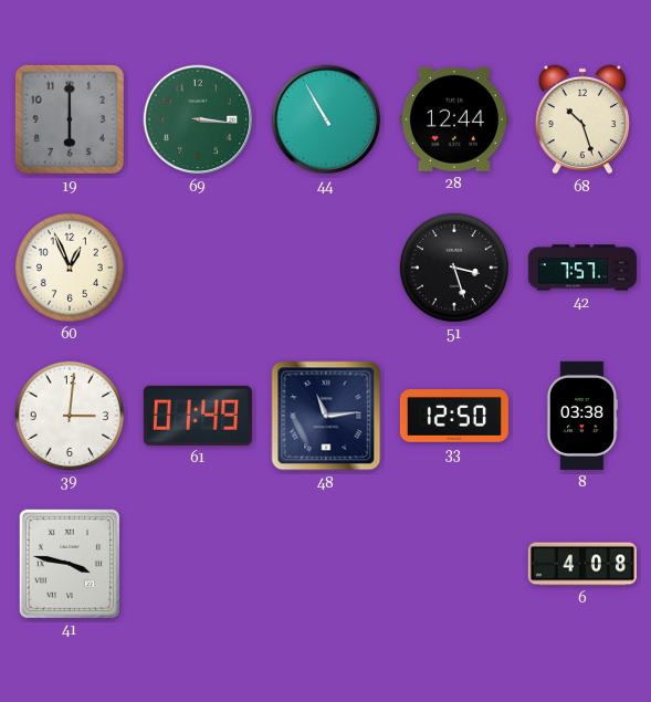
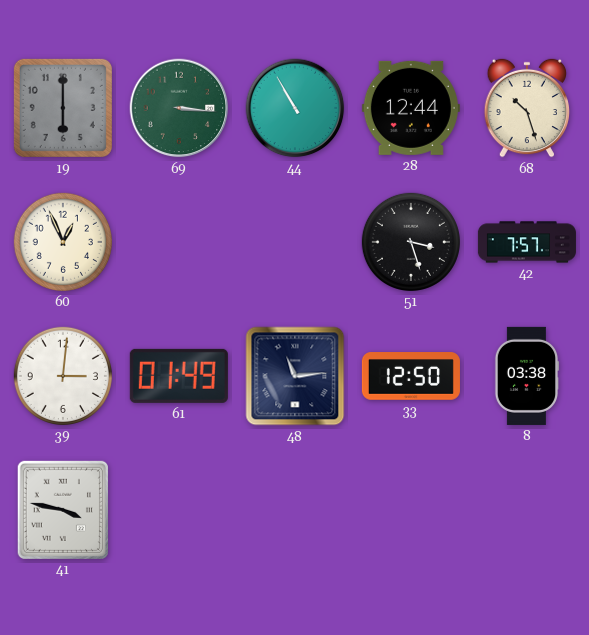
6: 4:08 -> none
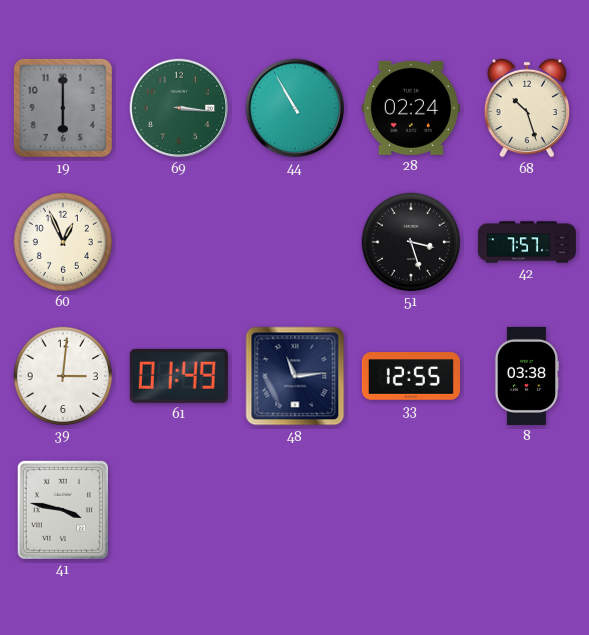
28: 12:44 -> 02:24
33: 12:50 -> 12:55
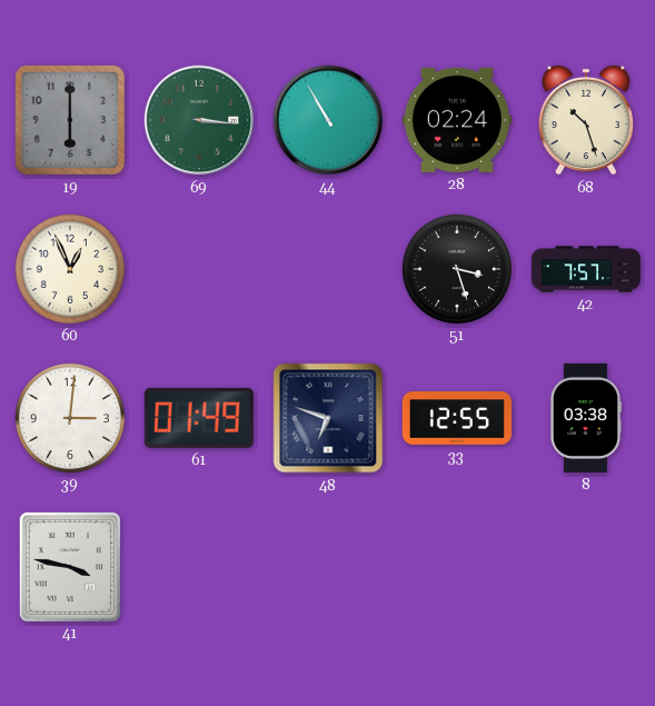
48: 11:14 -> 6:48
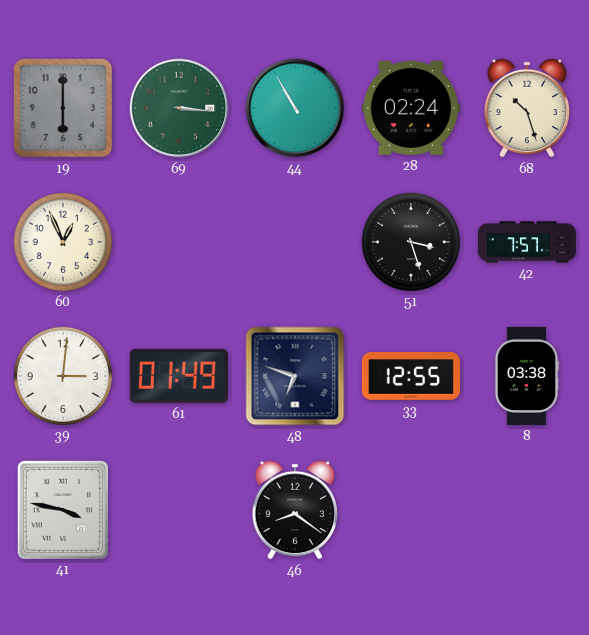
46: none -> 8:21
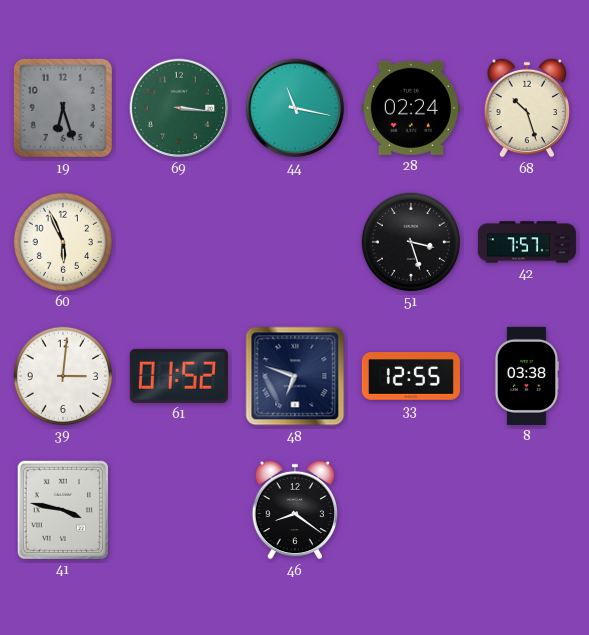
19: 6:00 -> 6:27
44: 10:55 -> 11:17
60: 12:56 -> 5:56
61: 01:49 -> 01:52
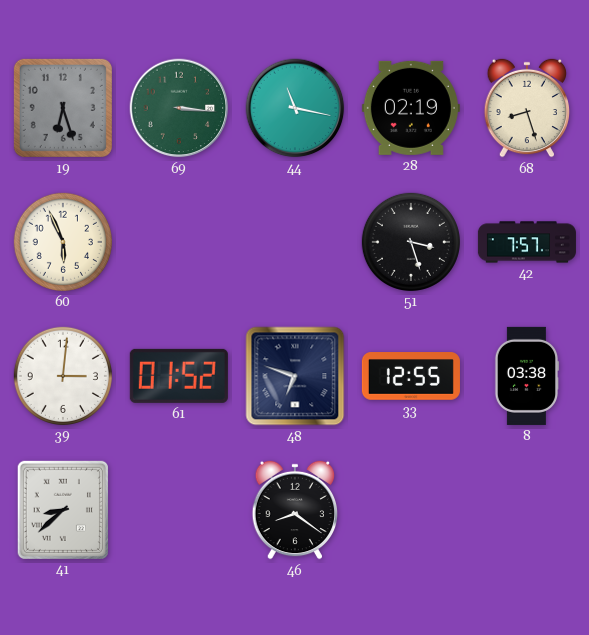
28: 02:24 -> 02:19
68: 10:27 -> 8:27
41: 3:47 -> 8:38
